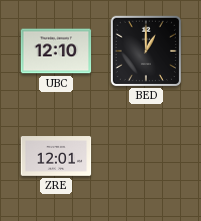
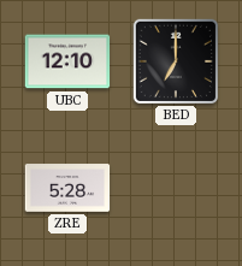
BED: 1:00 -> 7:00
ZRE: 12:01 -> 5:28
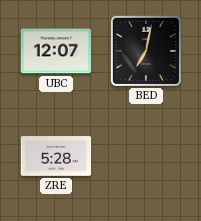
UBC: 12:10 -> 12:07
BED: 7:00 -> 7:02
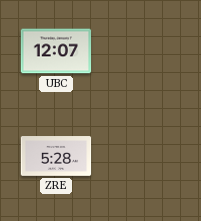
BED: 7:02 -> none
